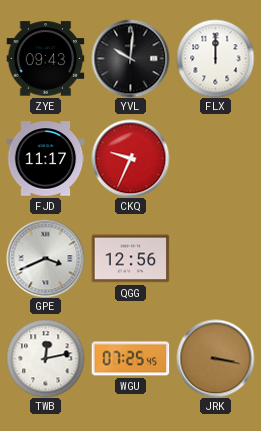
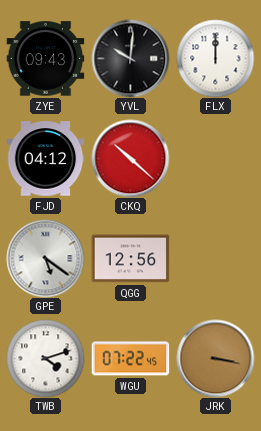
FJD: 11:17 -> 04:12
CKQ: 9:34 -> 10:22
GPE: 3:41 -> 5:21
TWB: 12:13 -> 4:12
WGU: 07:25 -> 07:22
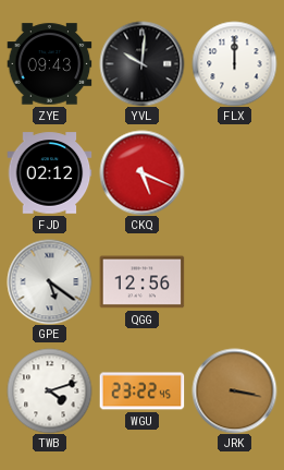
FJD: 04:12 -> 02:12
CKQ: 10:22 -> 5:19
WGU: 07:22 -> 23:22
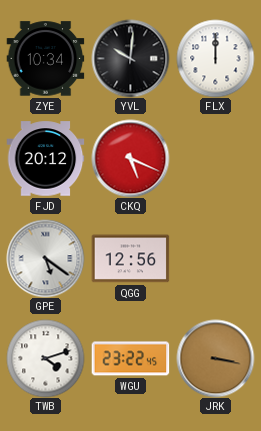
ZYE: 09:43 -> 10:34
FJD: 02:12 -> 20:12
